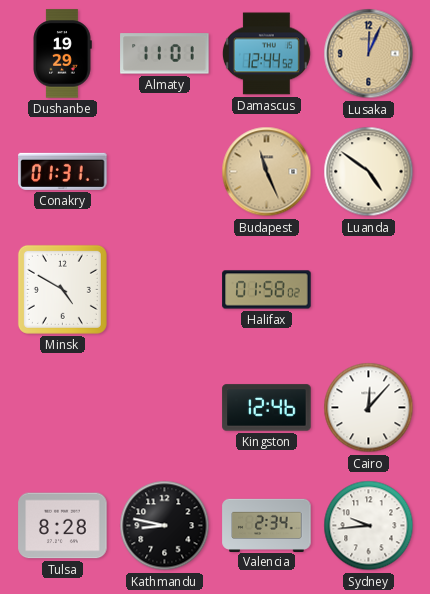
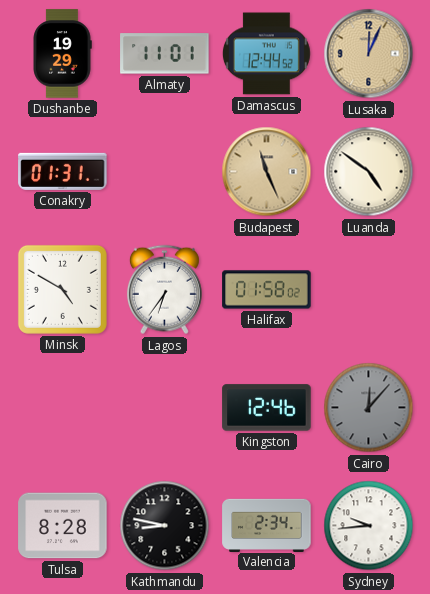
Lagos: none -> 6:36
Cairo dial: white -> grey
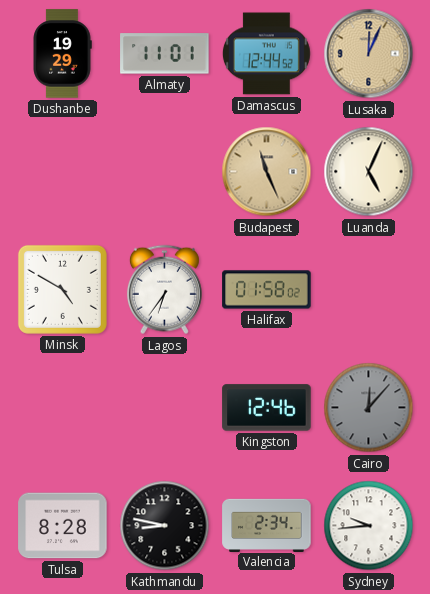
Conakry: 01:31 -> none
Luanda: 4:51 -> 5:04
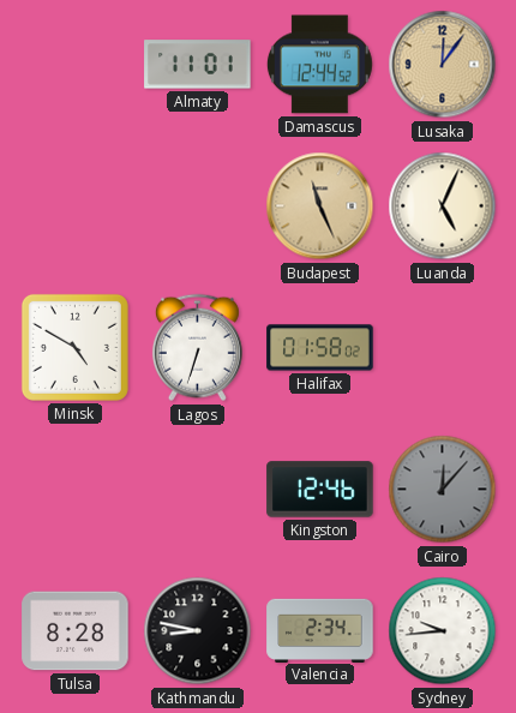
Dushanbe: 19:29 -> none
Lusaka: 12:04 -> 12:06
Lagos: 6:36 -> 6:33
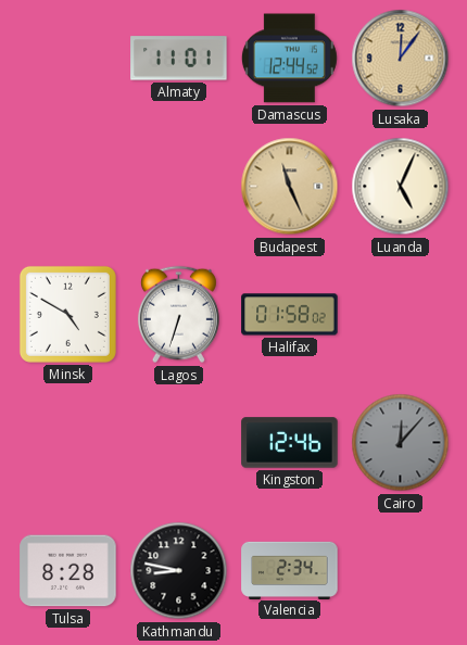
Sydney: 9:44 -> none
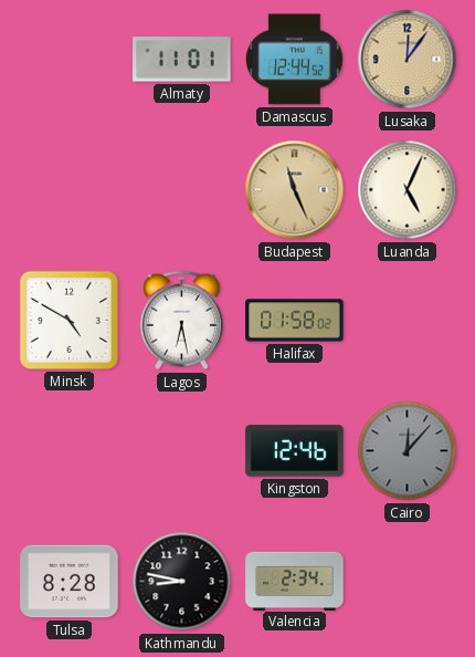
Lagos: 6:33 -> 6:28
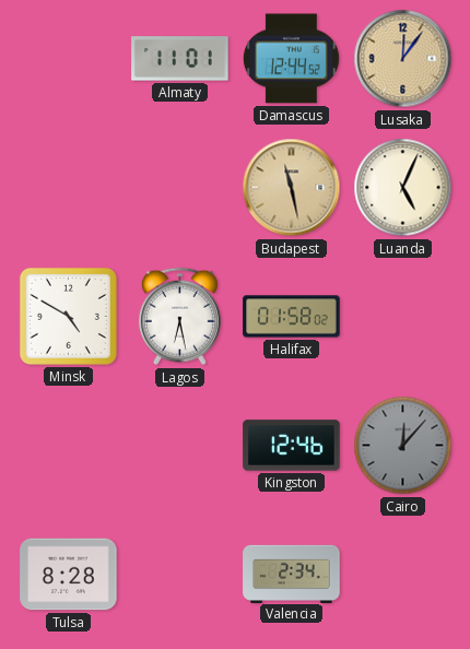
Budapest: 11:26 -> 11:28
Kathmandu: 8:47 -> none
